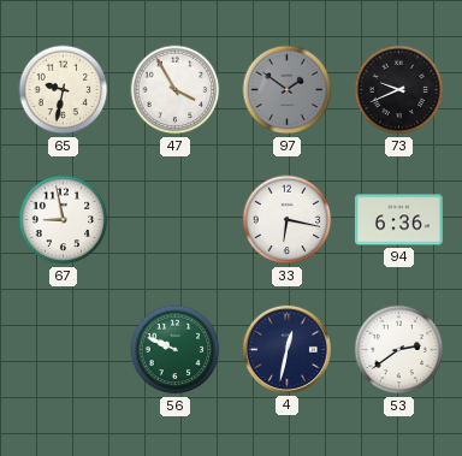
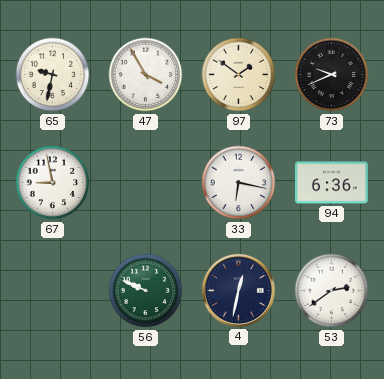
97 dial: grey -> cream
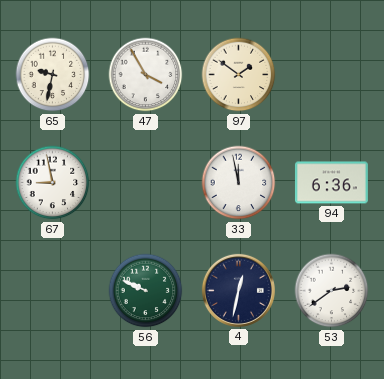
73: 9:41 -> none
33: 6:17 -> 11:58
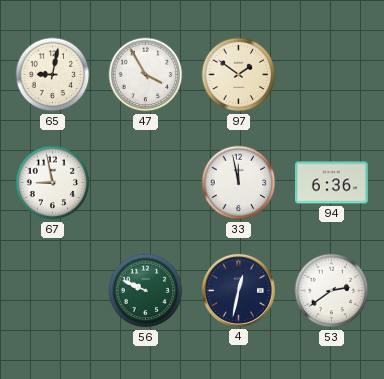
65: 9:32 -> 9:02
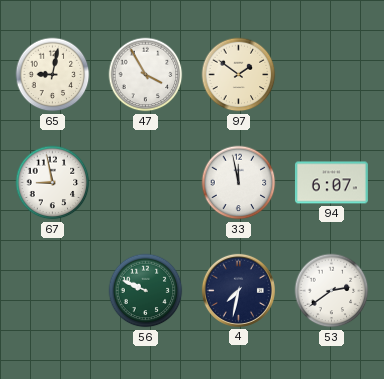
94: 6:36 -> 6:07
4: 12:32 -> 7:32
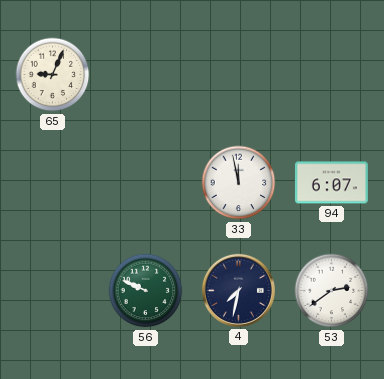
65: 9:02 -> 9:04
47: 3:55 -> none
97: 1:51 -> none
67: 8:58 -> none
